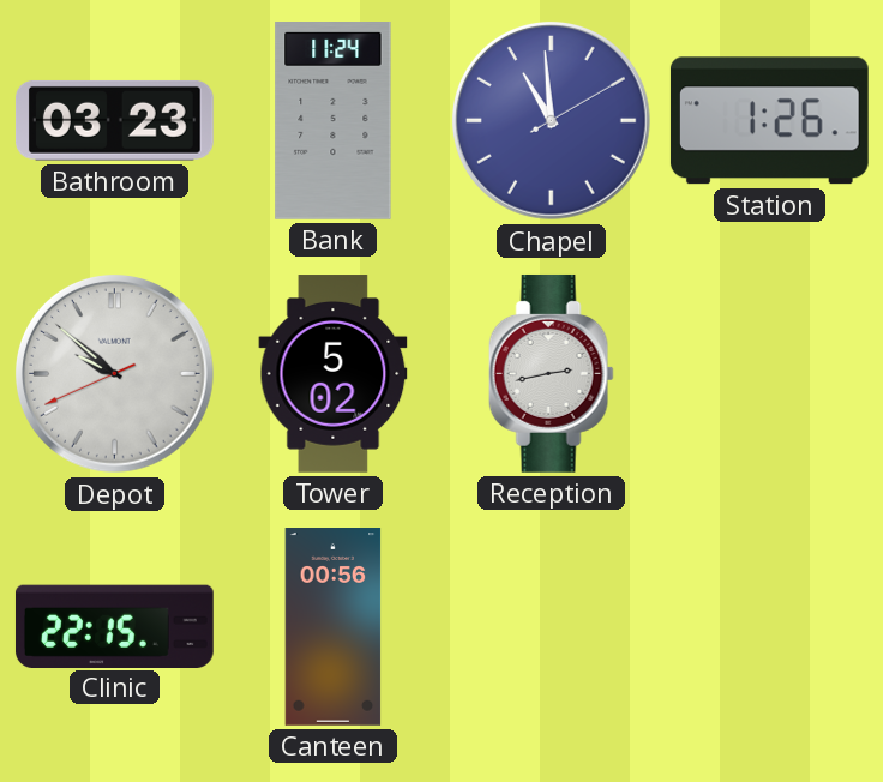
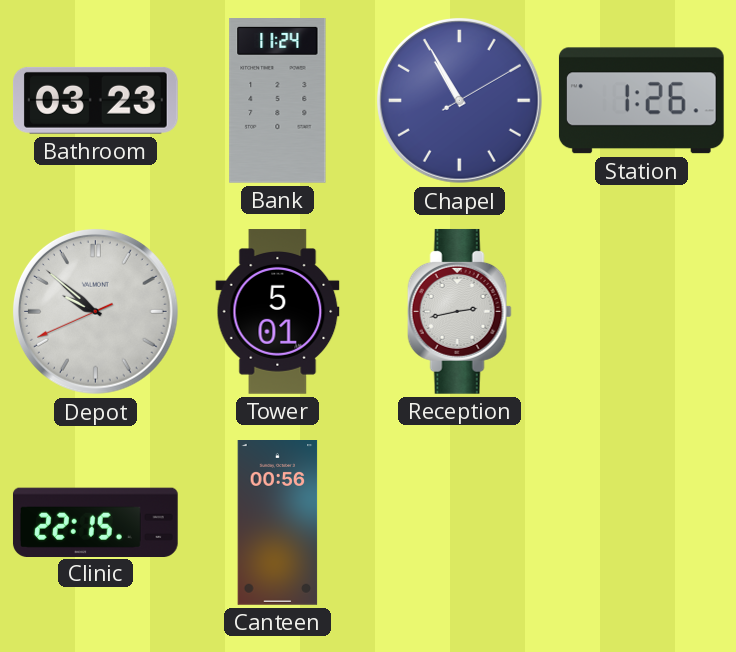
Chapel: 10:59 -> 10:55
Tower: 5:02 -> 5:01
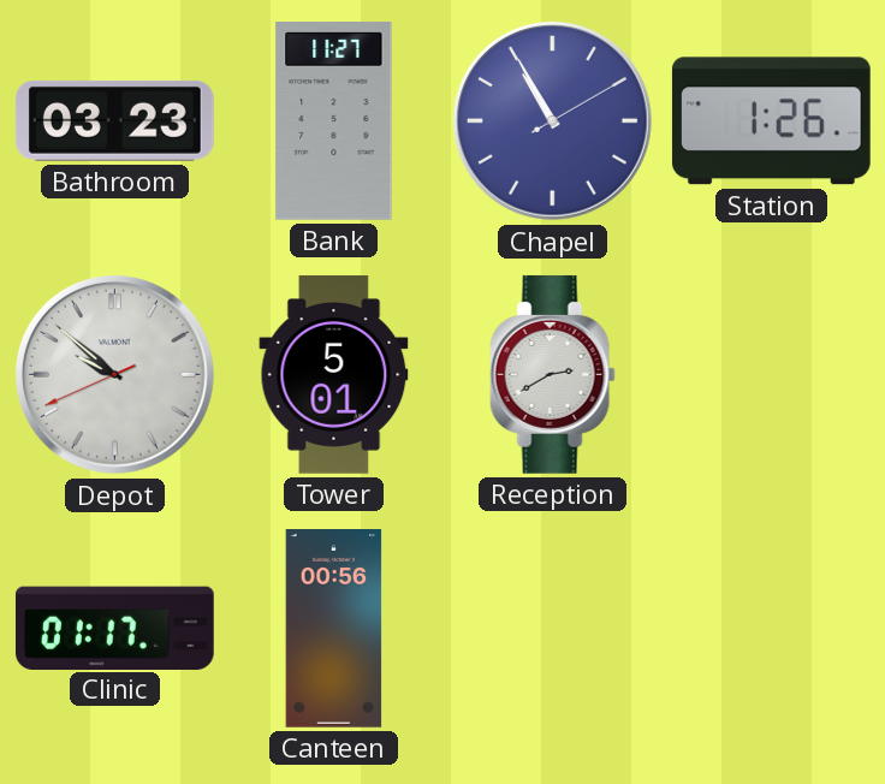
Bank: 11:24 -> 11:27
Reception: 2:43 -> 2:40
Clinic: 22:15 -> 01:17
